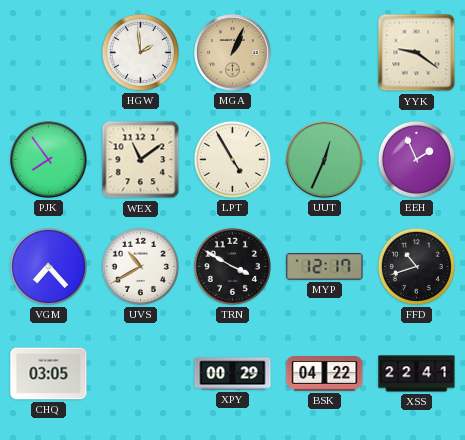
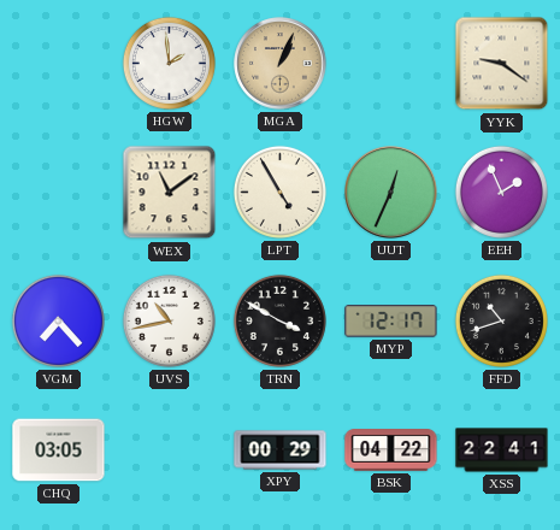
PJK: 7:54 -> none
UVS: 10:40 -> 10:43
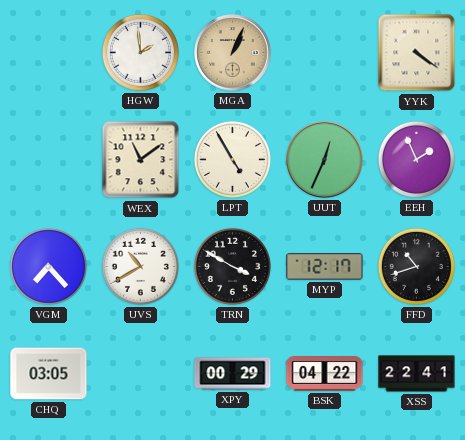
YYK: 9:21 -> 4:21
UVS: 10:43 -> 10:40
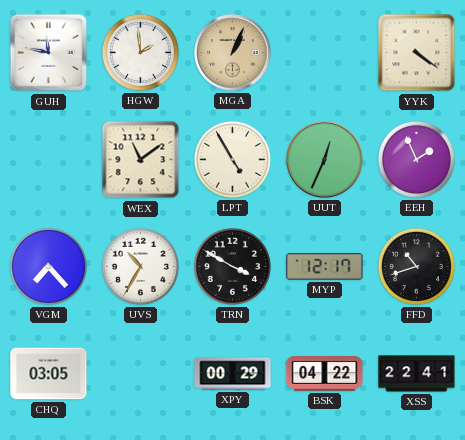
GUH: none -> 11:47
UVS: 10:40 -> 10:35
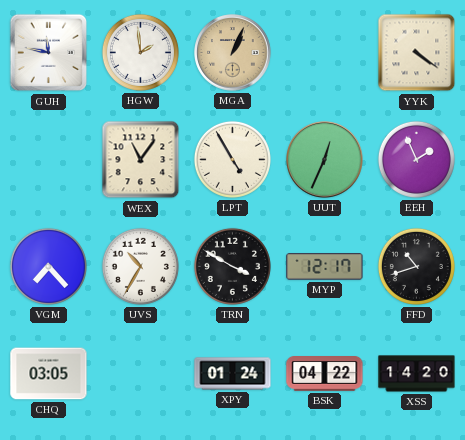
WEX: 11:09 -> 11:06
XPY: 00:29 -> 01:24
XSS: 22:41 -> 14:20
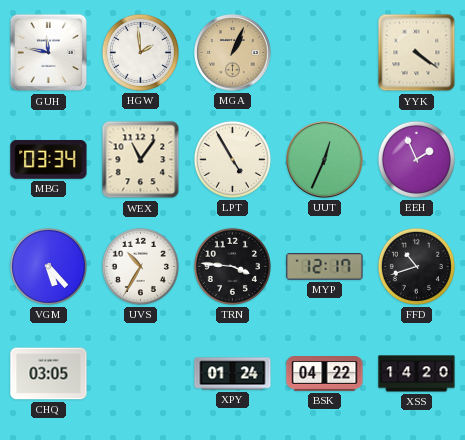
MBG: none -> 03:34
VGM: 7:23 -> 5:23
TRN: 3:50 -> 3:46
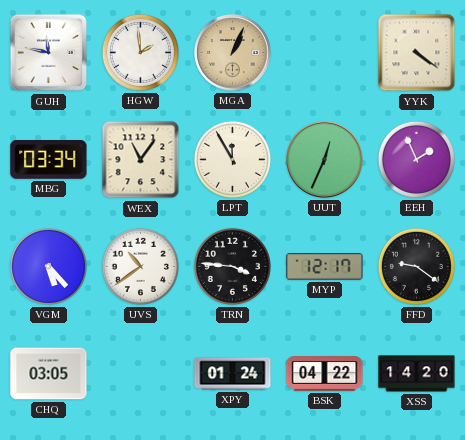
LPT: 4:55 -> 11:55
UVS: 10:35 -> 10:39
FFD: 10:42 -> 9:21
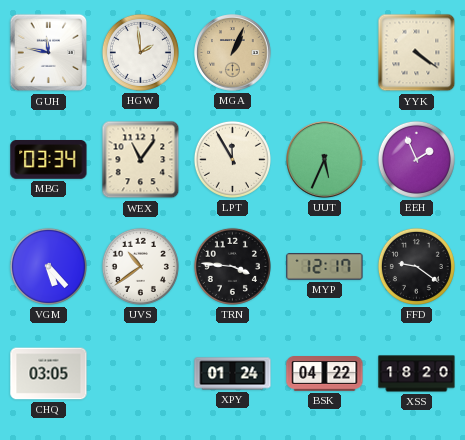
UUT: 12:34 -> 5:34
XSS: 14:20 -> 18:20
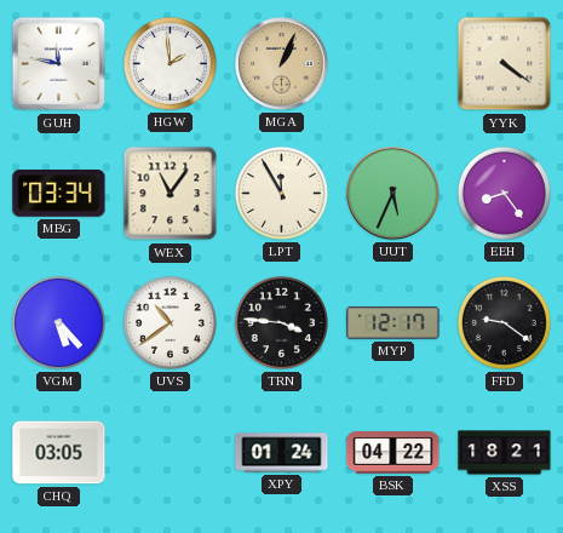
EEH: 1:56 -> 8:24
XSS: 18:20 -> 18:21
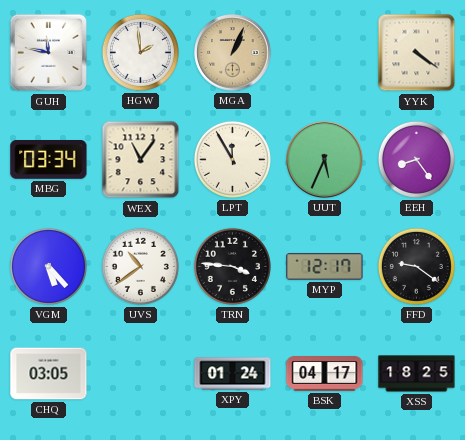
BSK: 04:22 -> 04:17
XSS: 18:21 -> 18:25
